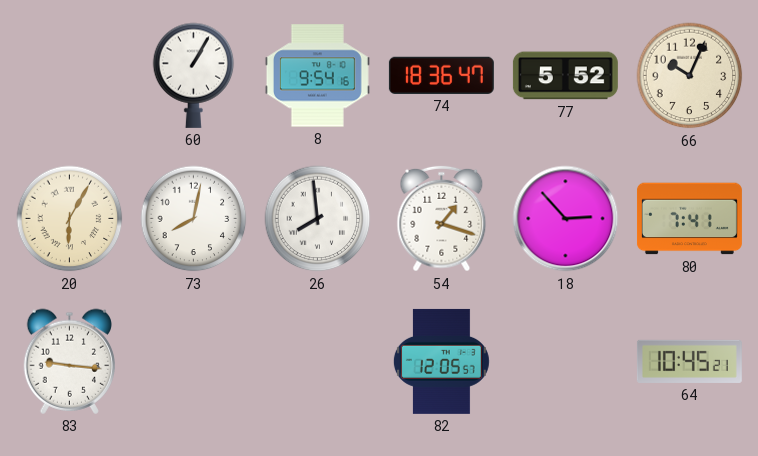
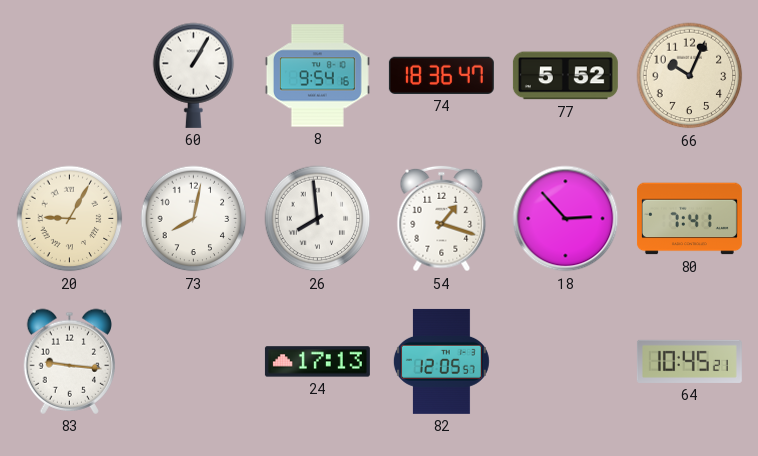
20: 6:05 -> 9:05
24: none -> 17:13
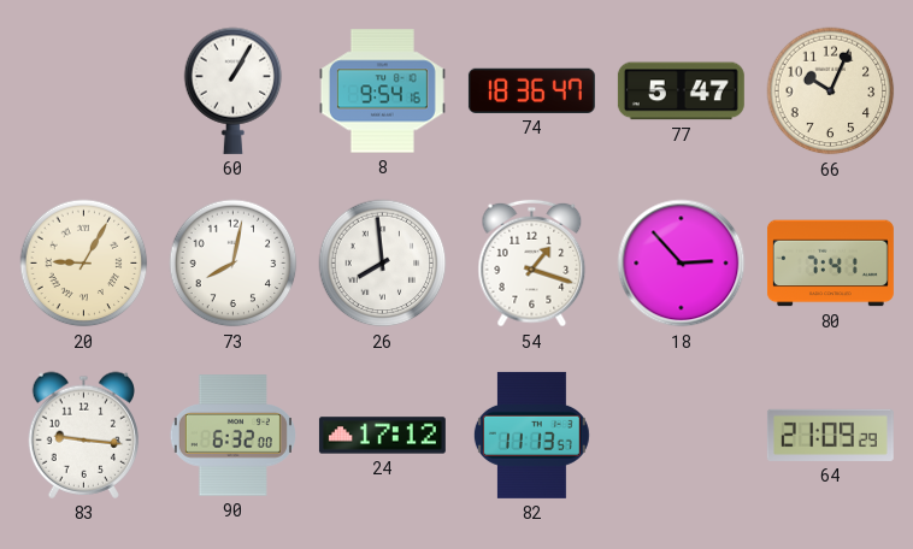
77: 5:52 -> 5:47
90: none -> 6:32
24: 17:13 -> 17:12
82: 12:05 -> 11:13
64: 10:45 -> 21:09
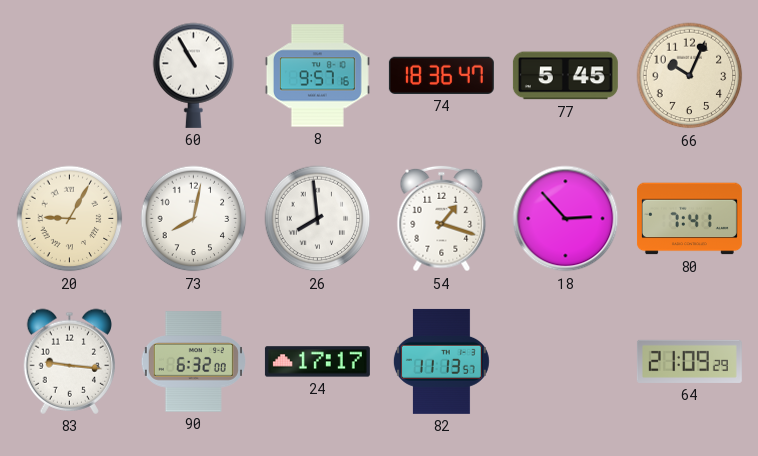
60: 1:05 -> 10:55
8: 9:54 -> 9:57
77: 5:47 -> 5:45
24: 17:12 -> 17:17
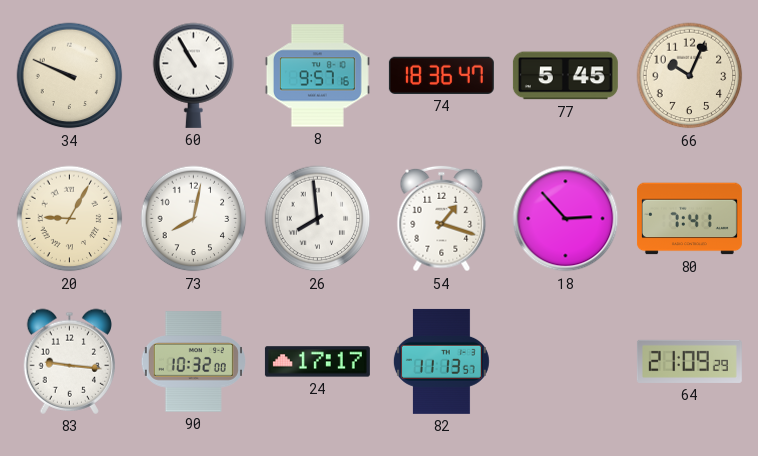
34: none -> 9:49
90: 6:32 -> 10:32
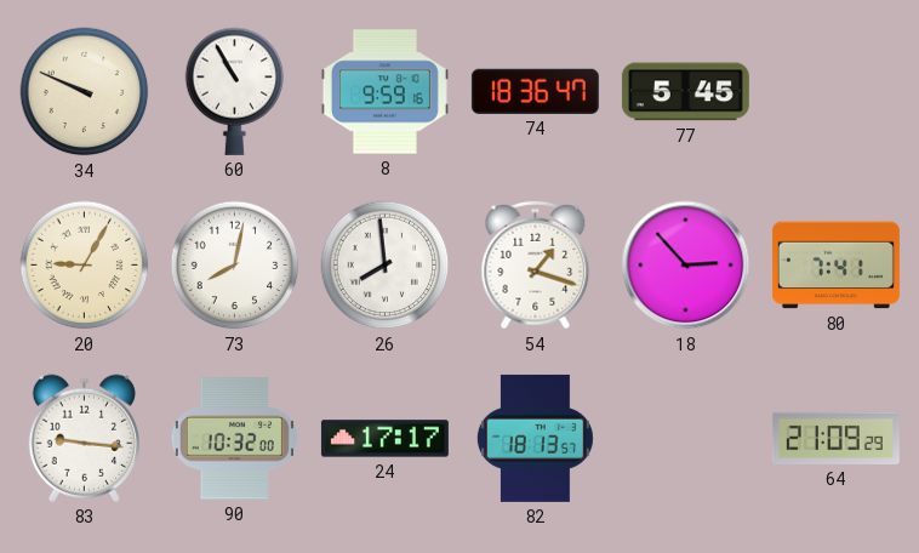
8: 9:57 -> 9:59
66: 10:04 -> none
82: 11:13 -> 18:13
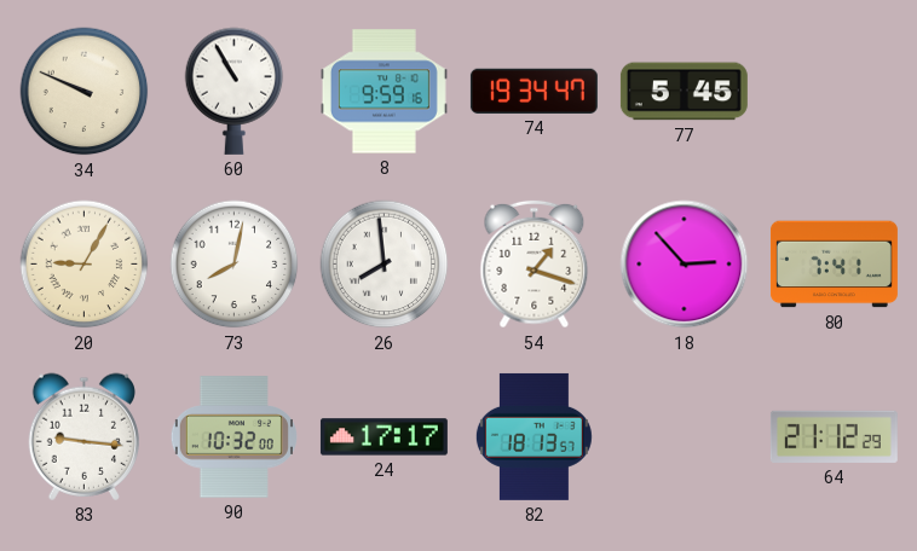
74: 18:36 -> 19:34
64: 21:09 -> 21:12
